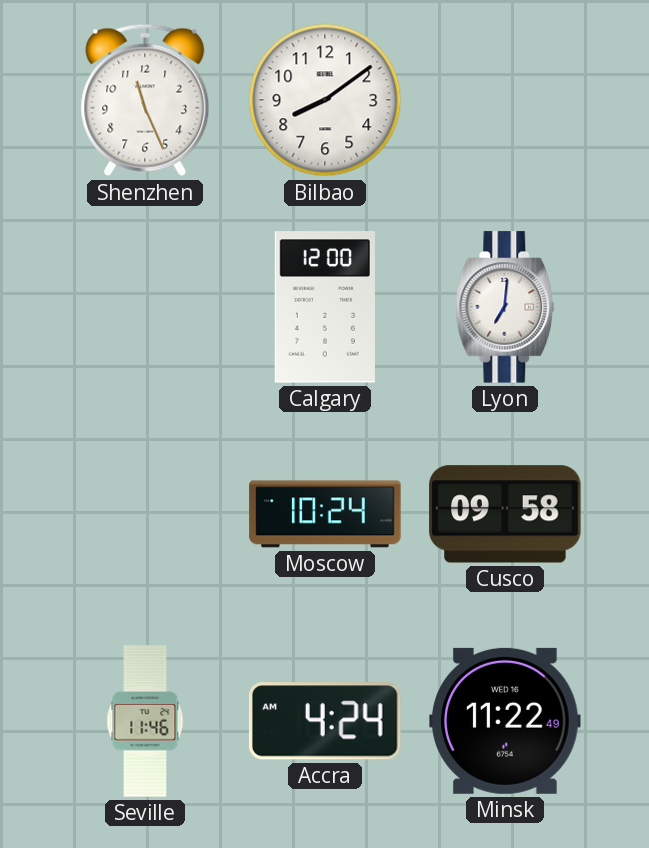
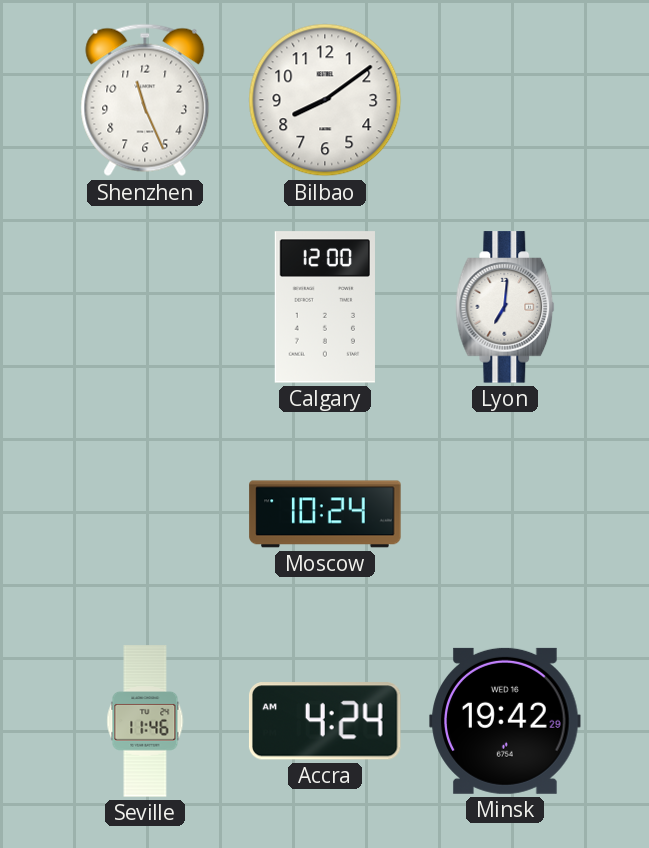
Cusco: 09:58 -> none
Minsk: 11:22 -> 19:42
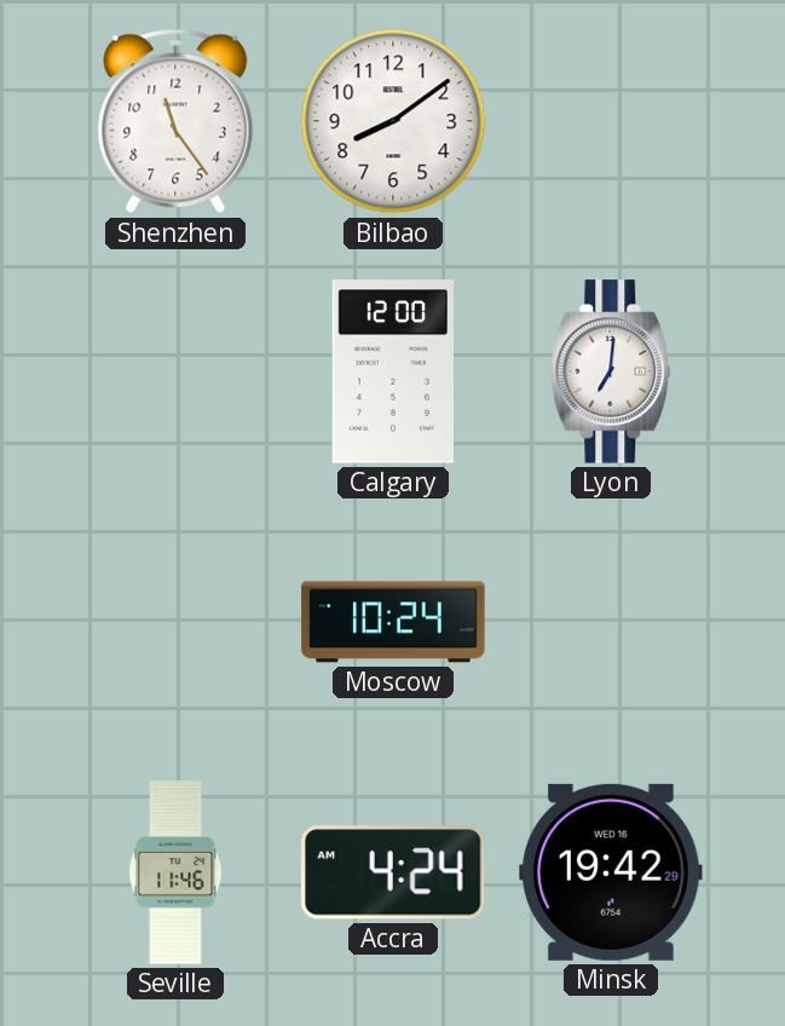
Shenzhen: 11:26 -> 11:24
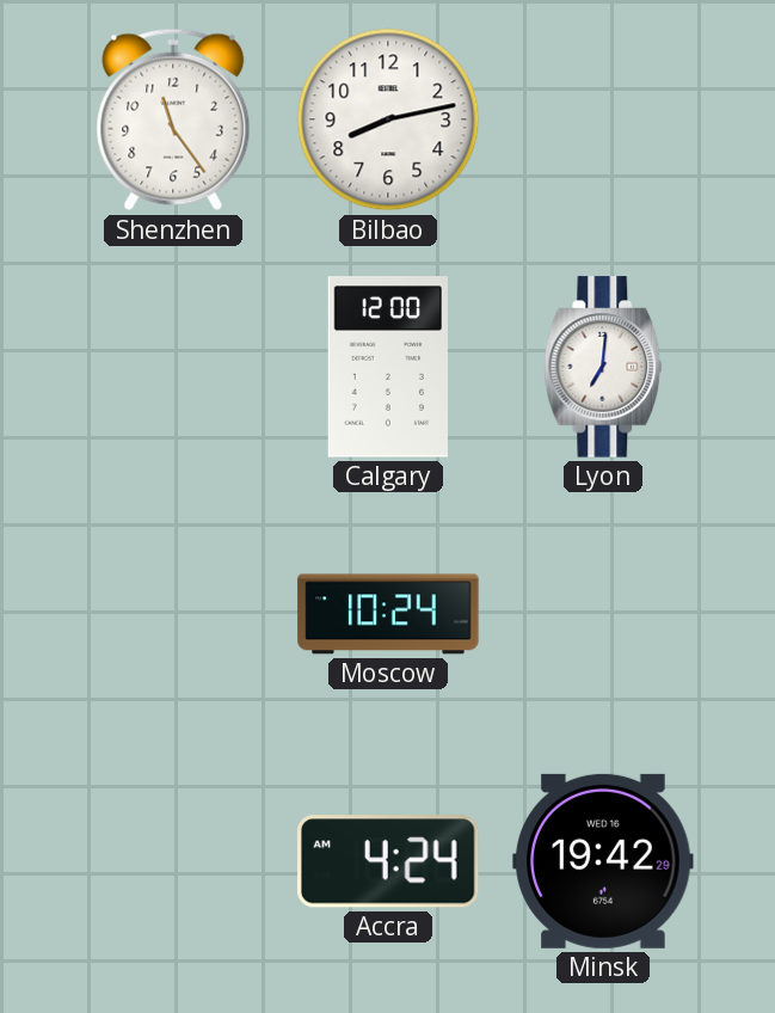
Bilbao: 8:09 -> 8:13
Seville: 11:46 -> none
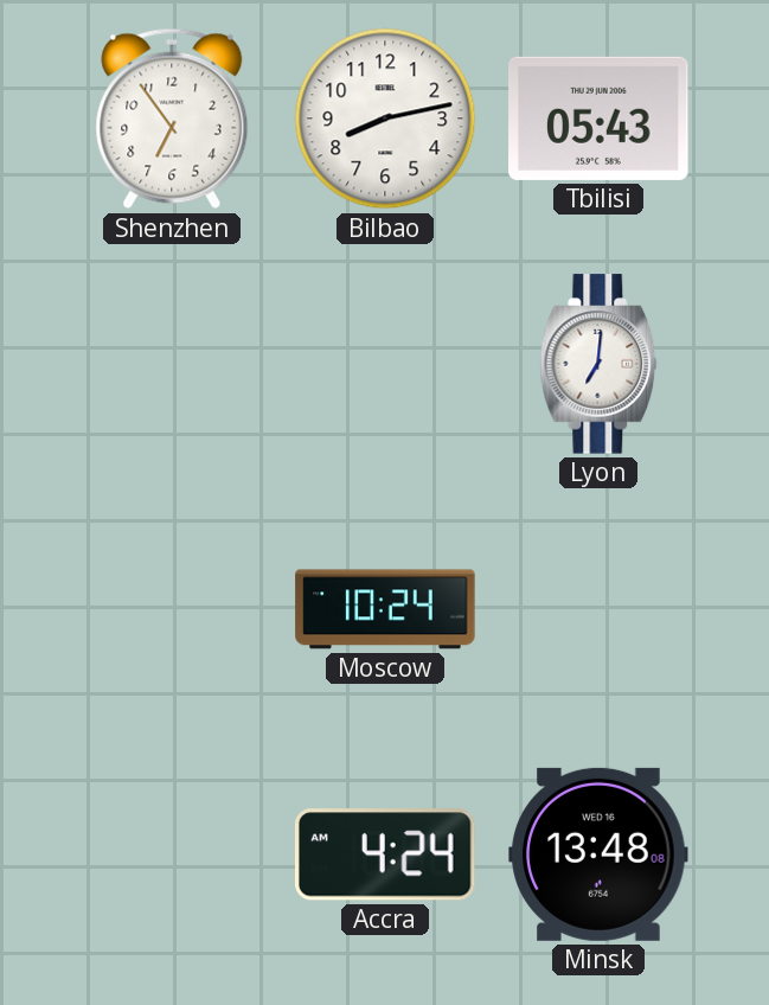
Shenzhen: 11:24 -> 6:54
Tbilisi: none -> 05:43
Calgary: 12:00 -> none
Minsk: 19:42 -> 13:48
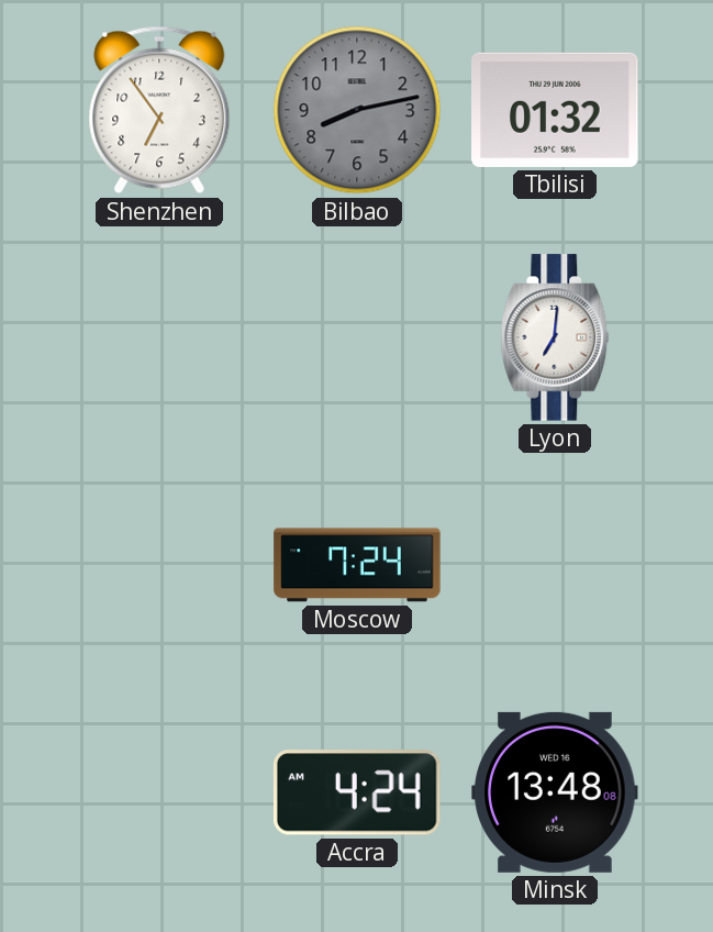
Bilbao dial: white -> grey
Tbilisi: 05:43 -> 01:32
Moscow: 10:24 -> 7:24
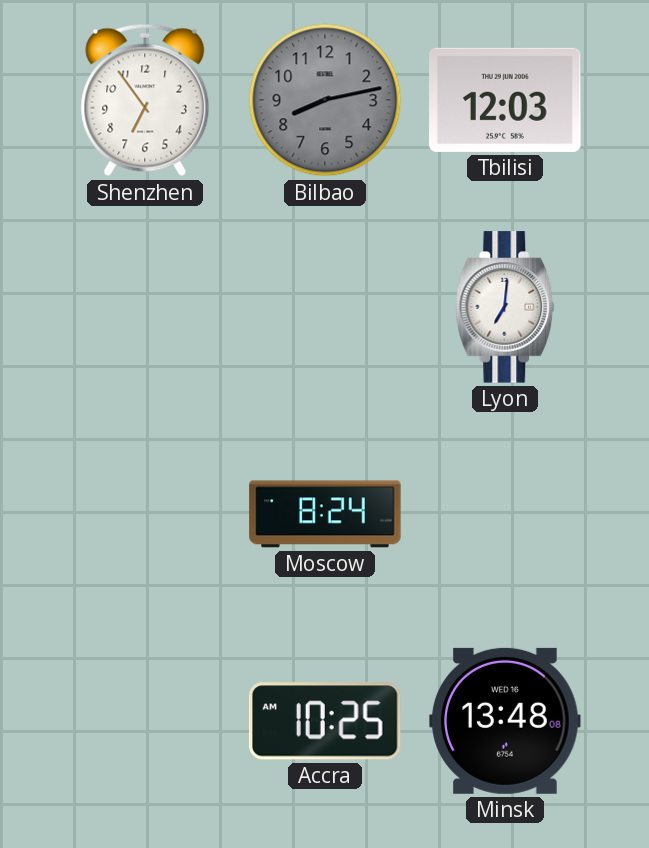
Tbilisi: 01:32 -> 12:03
Moscow: 7:24 -> 8:24
Accra: 4:24 -> 10:25
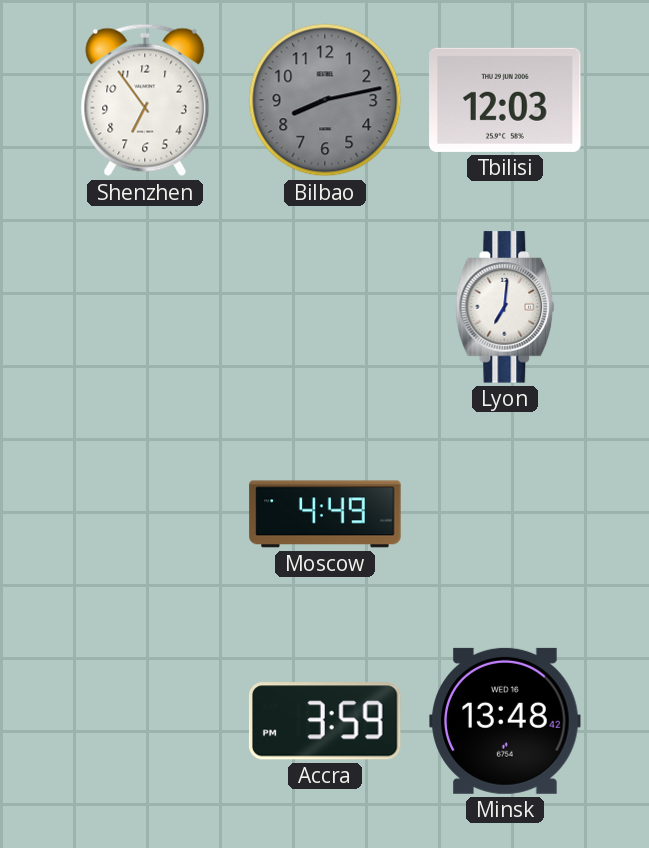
Moscow: 8:24 -> 4:49
Accra: 10:25 -> 3:59
Minsk: 13:48:08 -> 13:48:42
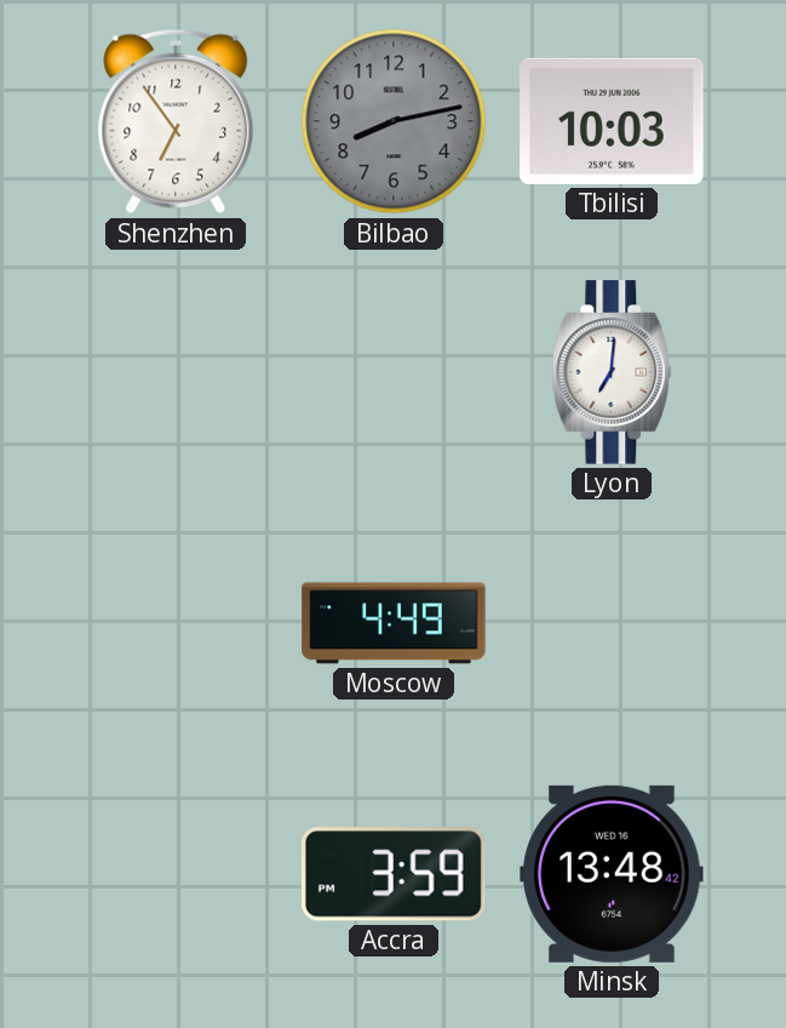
Tbilisi: 12:03 -> 10:03
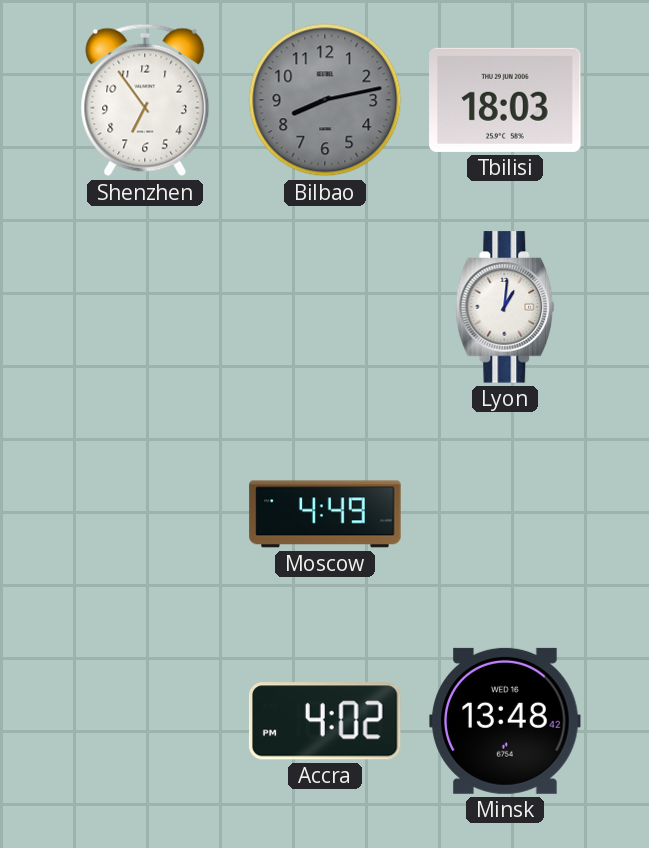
Tbilisi: 10:03 -> 18:03
Lyon: 7:01 -> 1:01
Accra: 3:59 -> 4:02
